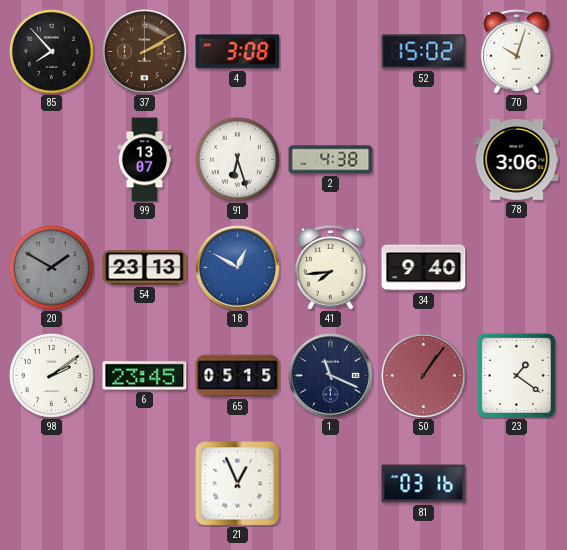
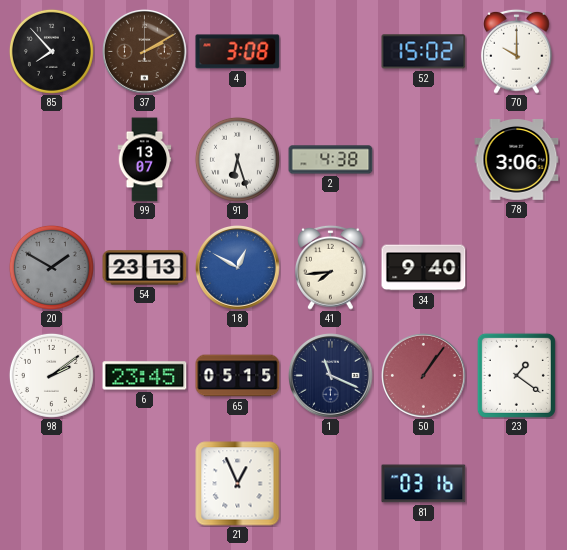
70: 10:03 -> 10:00
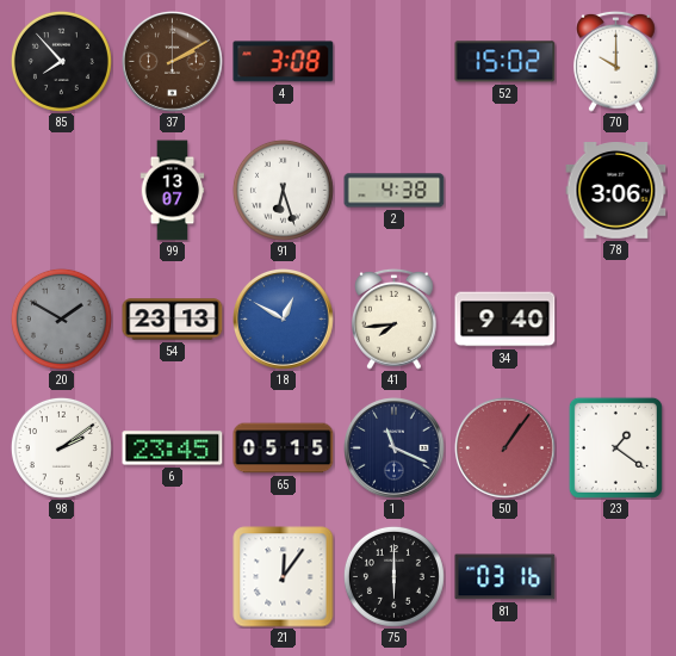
21: 12:56 -> 12:06
75: none -> 6:00
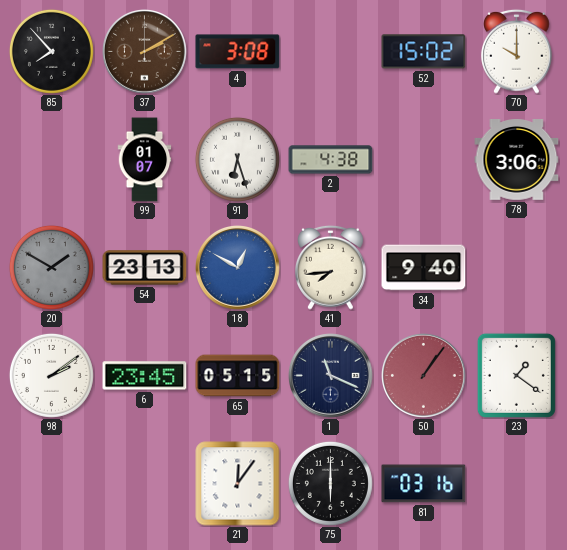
99: 13:07 -> 01:07
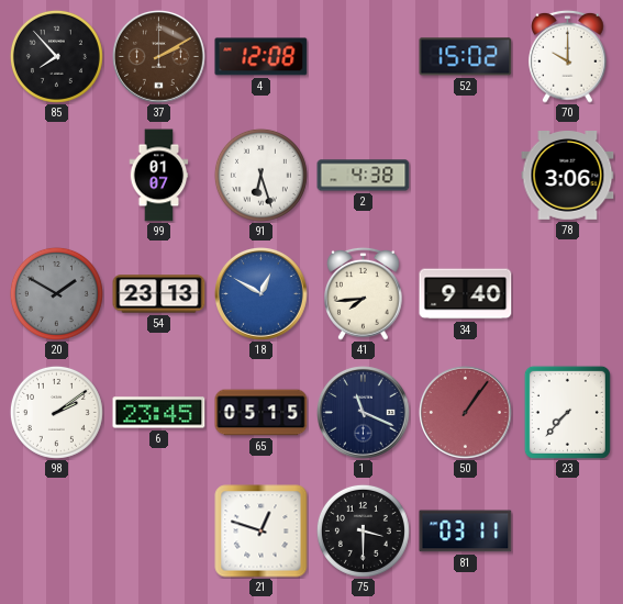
4: 3:08 -> 12:08
23: 1:21 -> 7:37
21: 12:06 -> 12:48
75: 6:00 -> 3:30
81: 03:16 -> 03:11
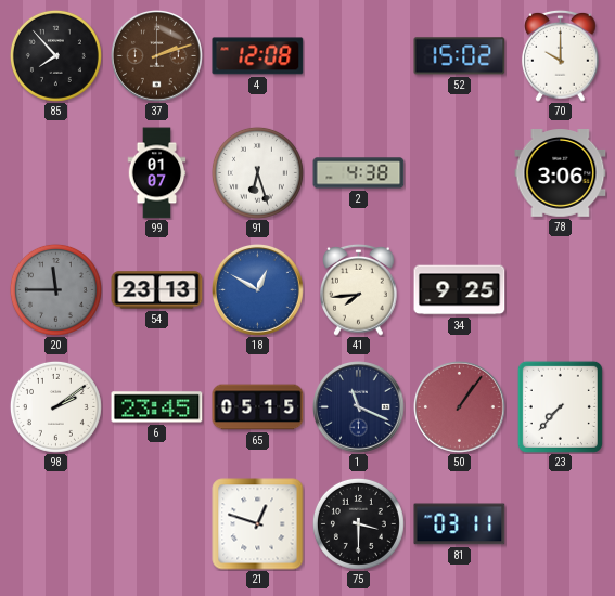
37: 2:10 -> 2:12
20: 1:50 -> 11:45
34: 9:40 -> 9:25
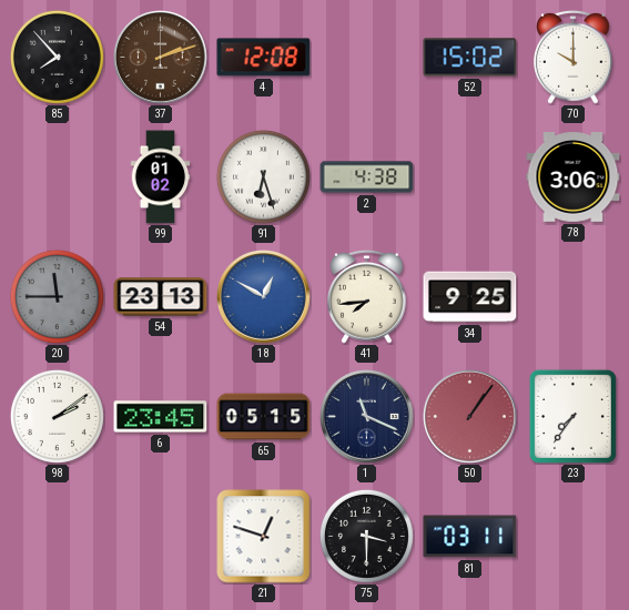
99: 01:07 -> 01:02
23: 7:37 -> 7:36
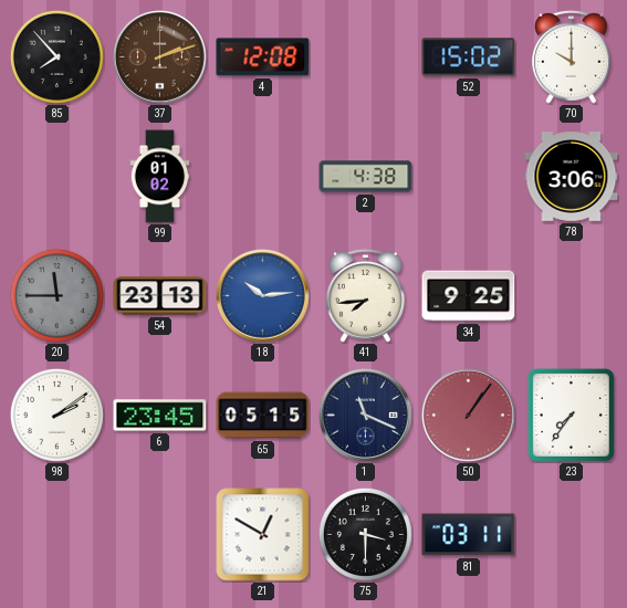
91: 6:27 -> none
18: 12:50 -> 10:14
21: 12:48 -> 12:50
